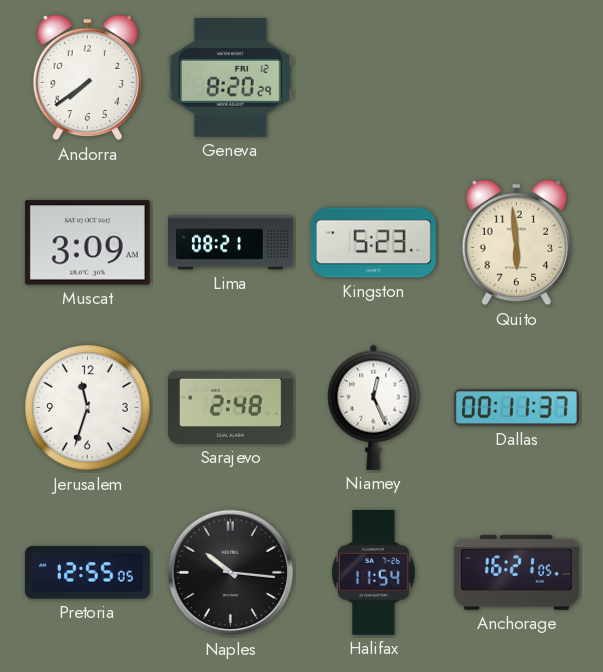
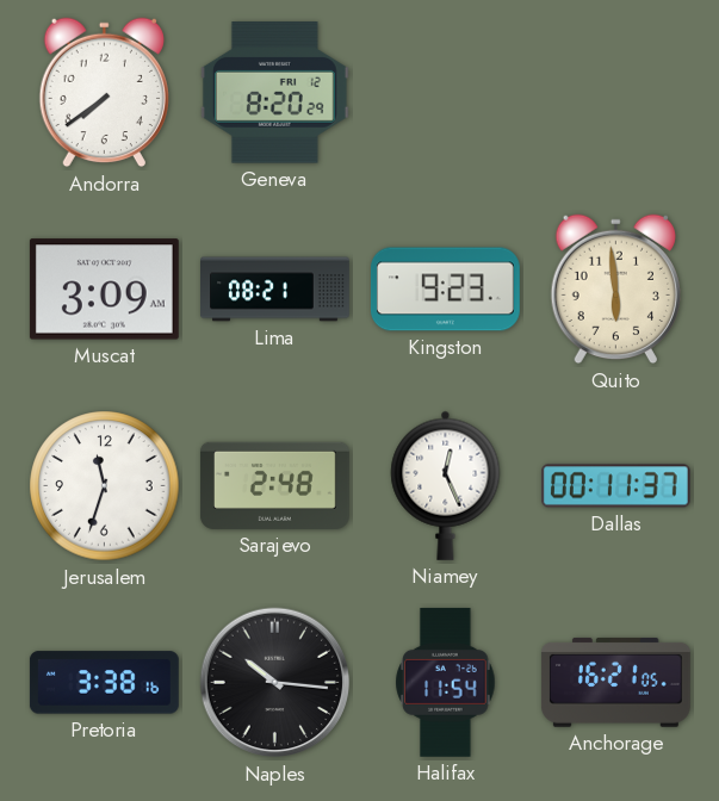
Kingston: 5:23 -> 9:23
Pretoria: 12:55 -> 3:38
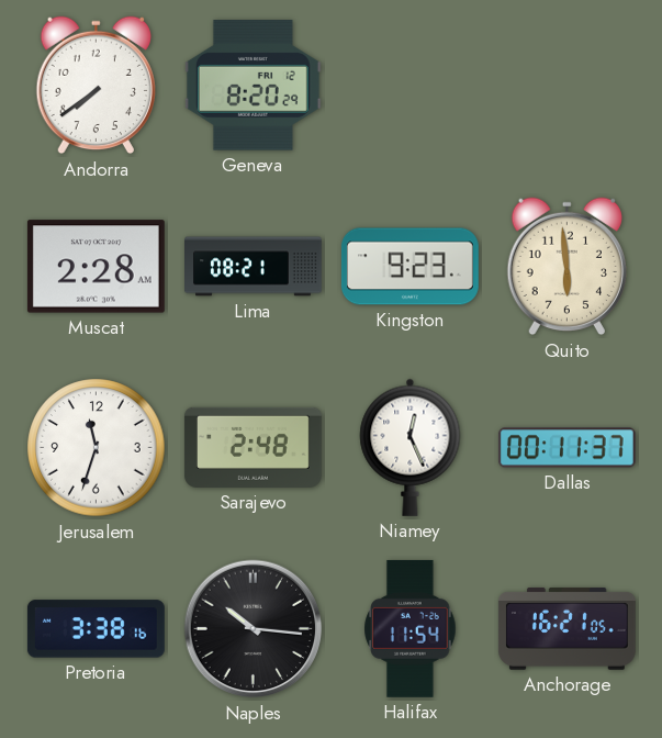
Muscat: 3:09 -> 2:28
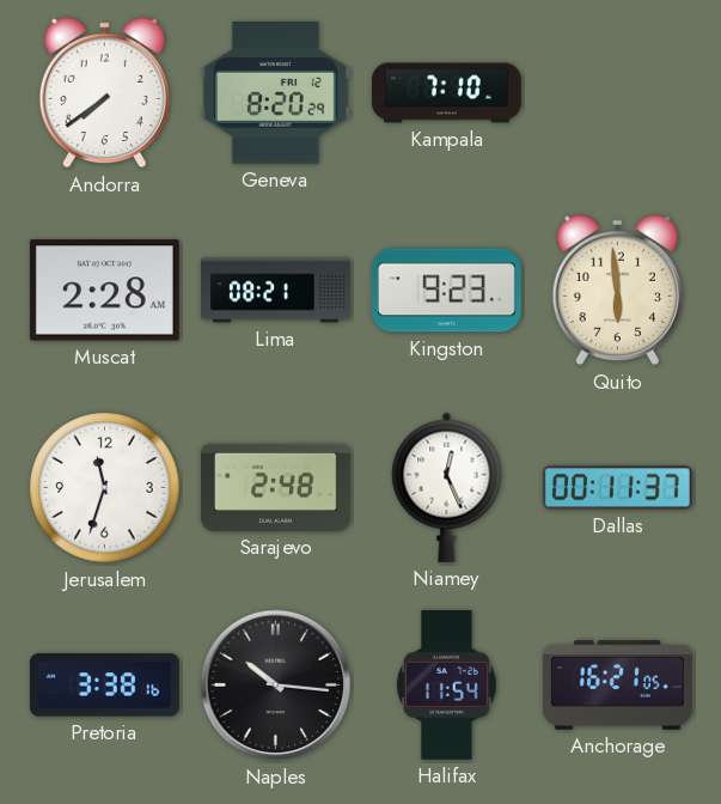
Kampala: none -> 7:10
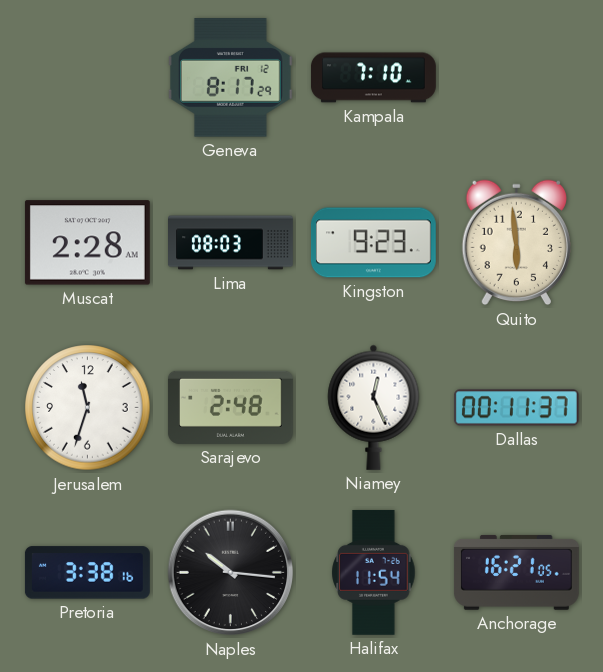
Andorra: 7:39 -> none
Geneva: 8:20 -> 8:17
Lima: 08:21 -> 08:03
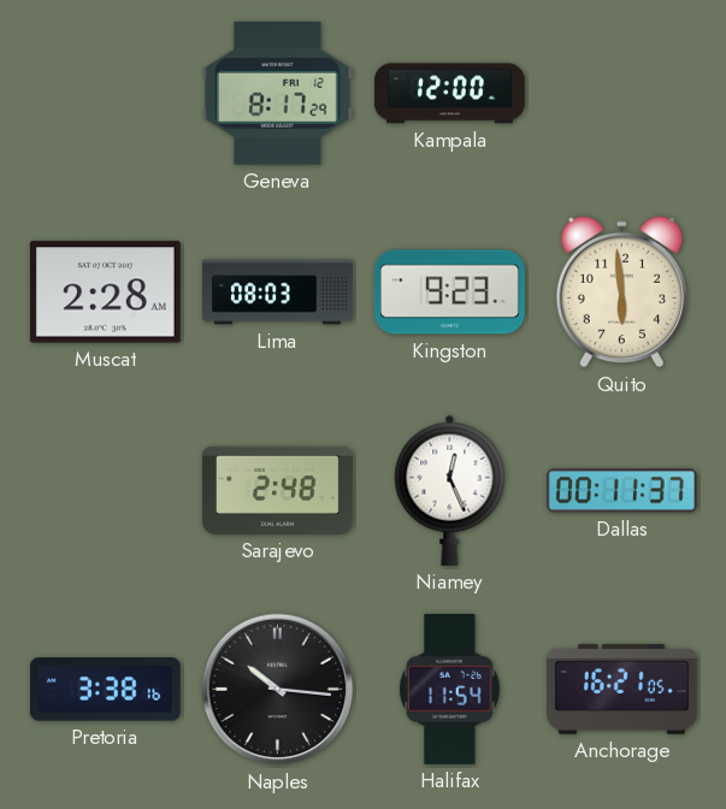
Kampala: 7:10 -> 12:00
Jerusalem: 11:33 -> none
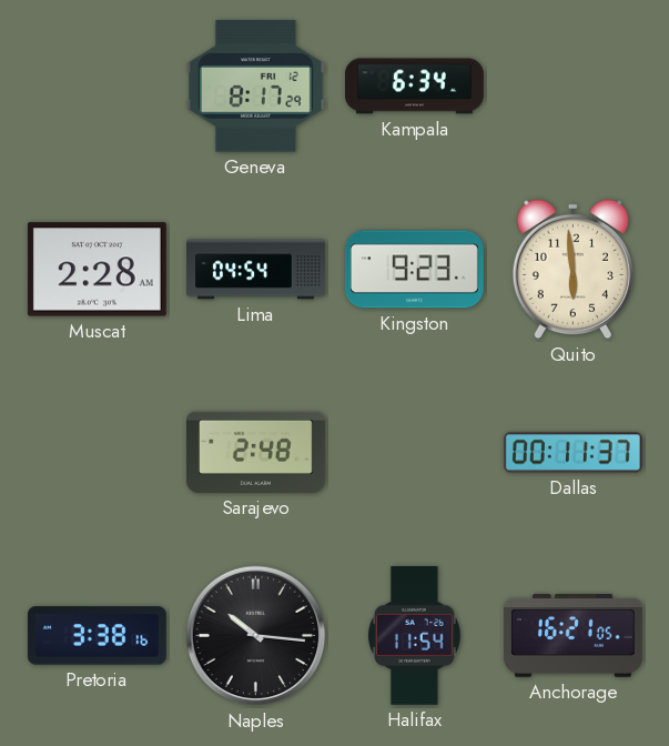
Kampala: 12:00 -> 6:34
Lima: 08:03 -> 04:54
Niamey: 12:26 -> none
